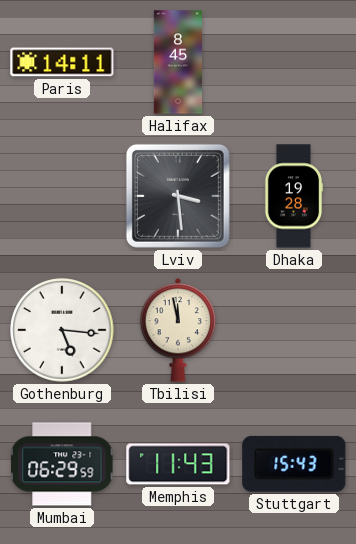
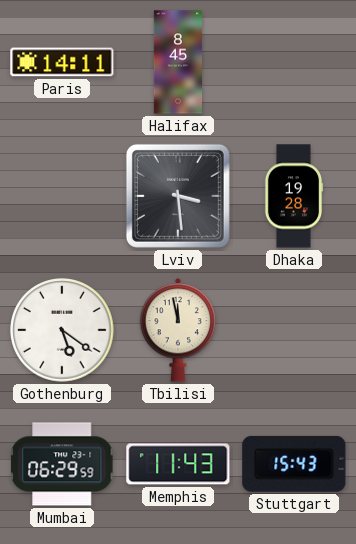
Gothenburg: 5:16 -> 5:21
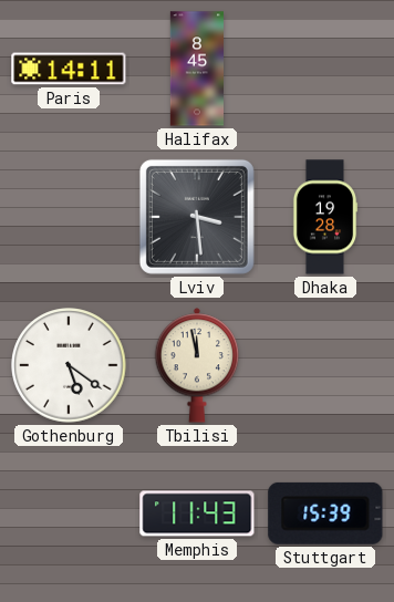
Mumbai: 06:29 -> none
Stuttgart: 15:43 -> 15:39
